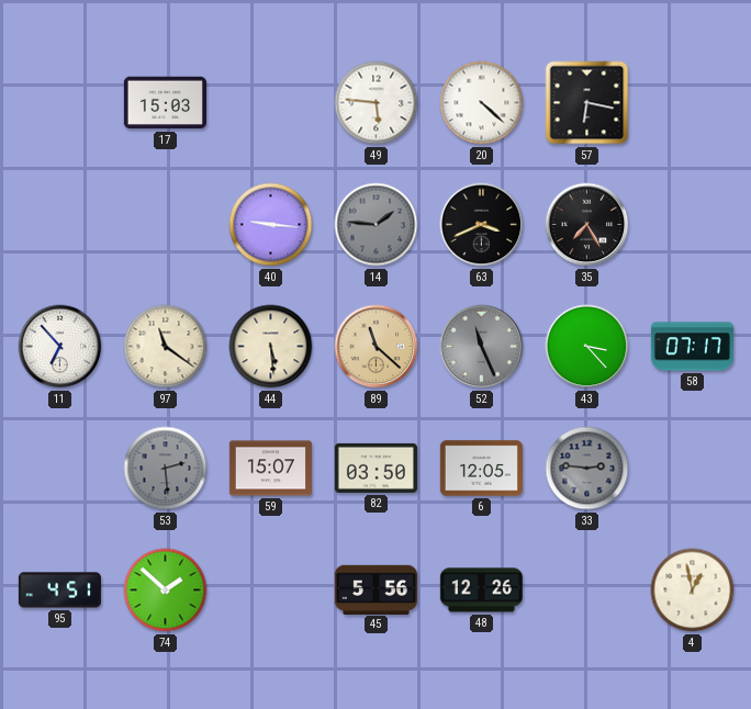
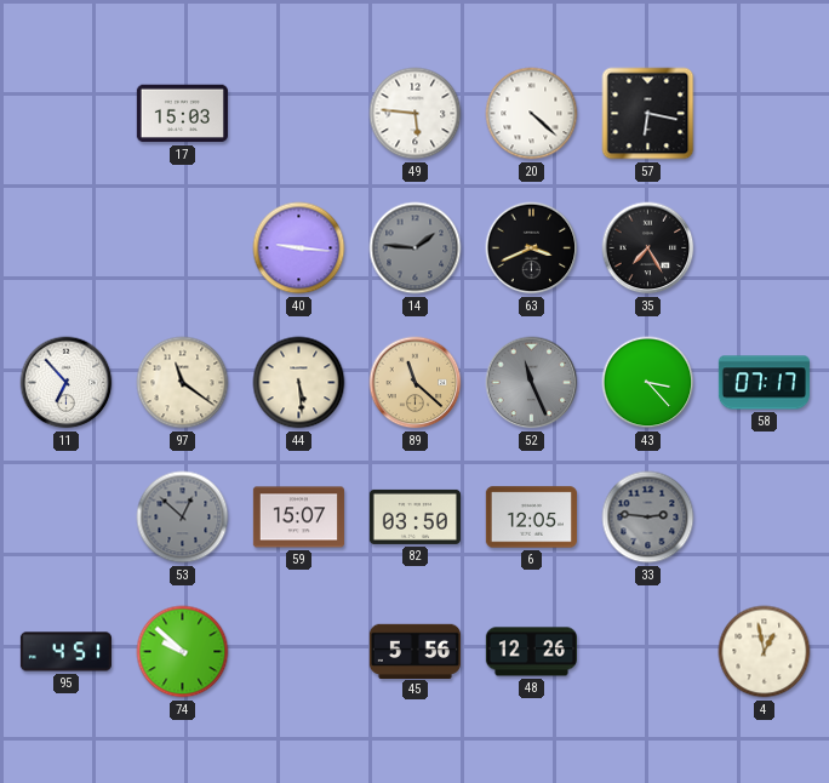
53: 2:29 -> 12:52
74: 1:52 -> 9:52
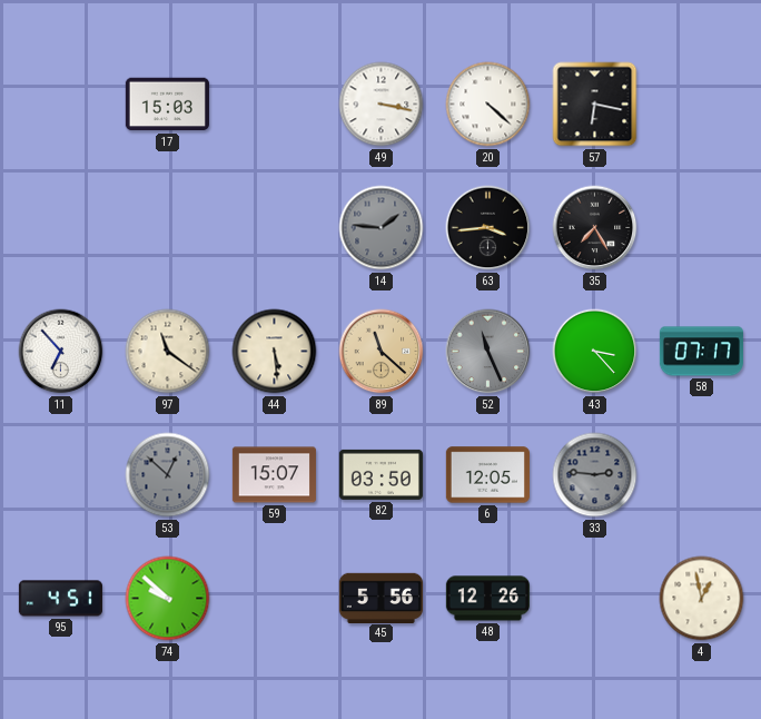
49: 5:46 -> 3:17
40: 9:16 -> none
63: 3:41 -> 3:44
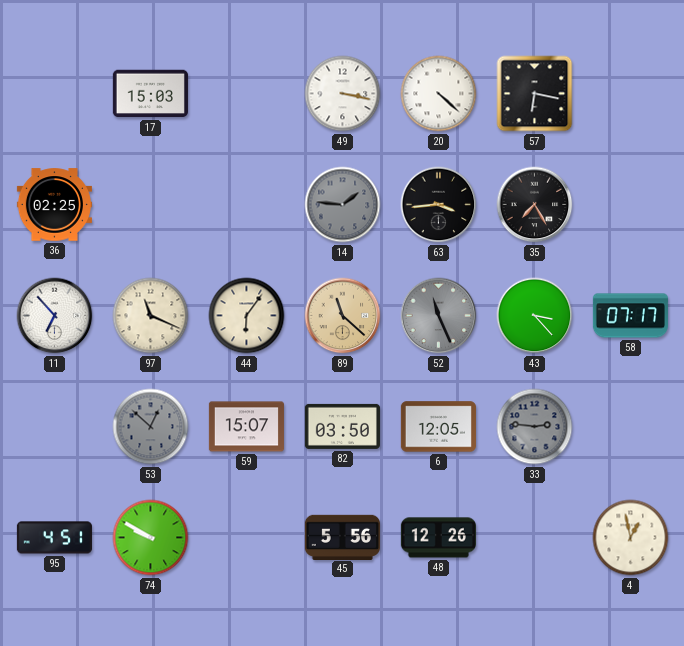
36: none -> 02:25
97: 11:21 -> 11:19
44: 5:29 -> 6:06
74: 9:52 -> 9:50
